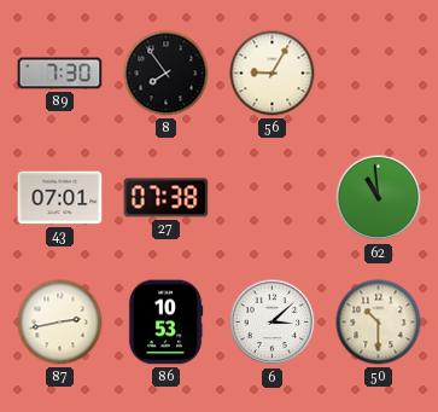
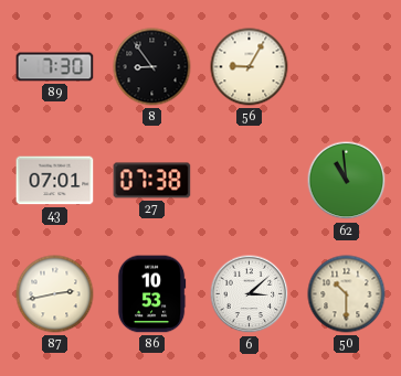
8: 7:54 -> 8:54
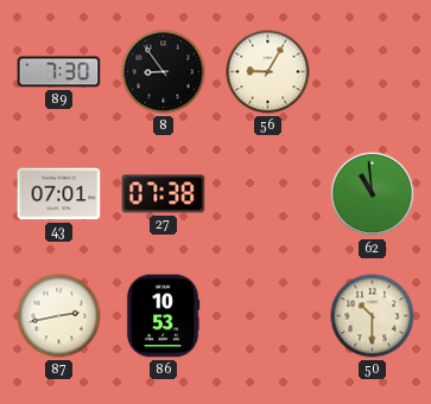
6: 3:08 -> none
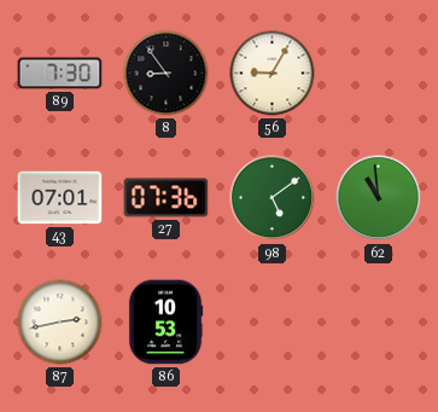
27: 07:38 -> 07:36
98: none -> 5:09
50: 10:30 -> none
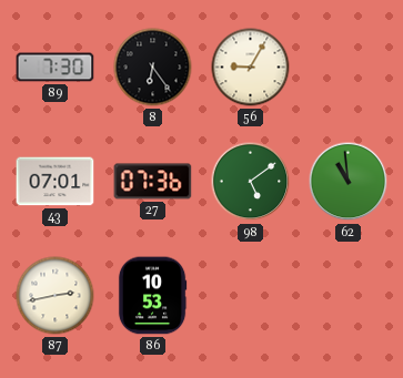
8: 8:54 -> 6:24
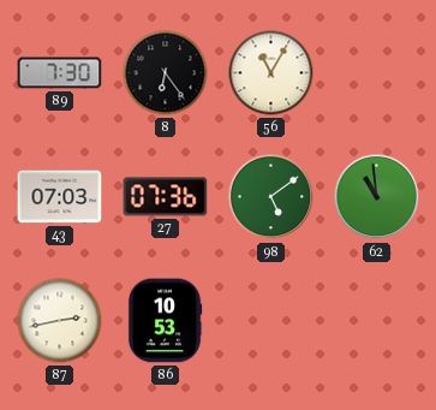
56: 9:05 -> 11:05
43: 07:01 -> 07:03
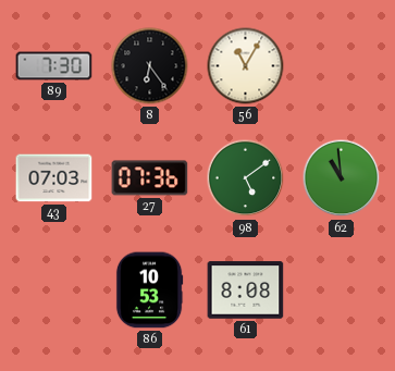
87: 2:43 -> none
61: none -> 8:08
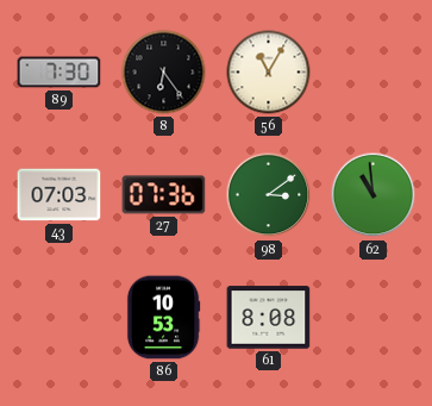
98: 5:09 -> 3:09
